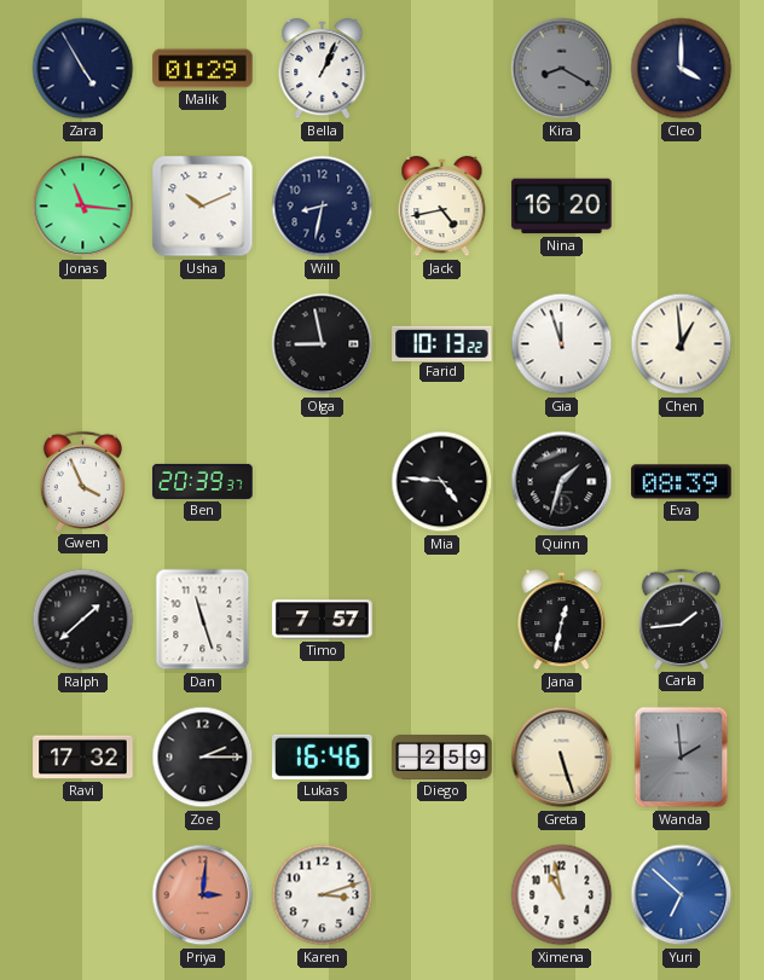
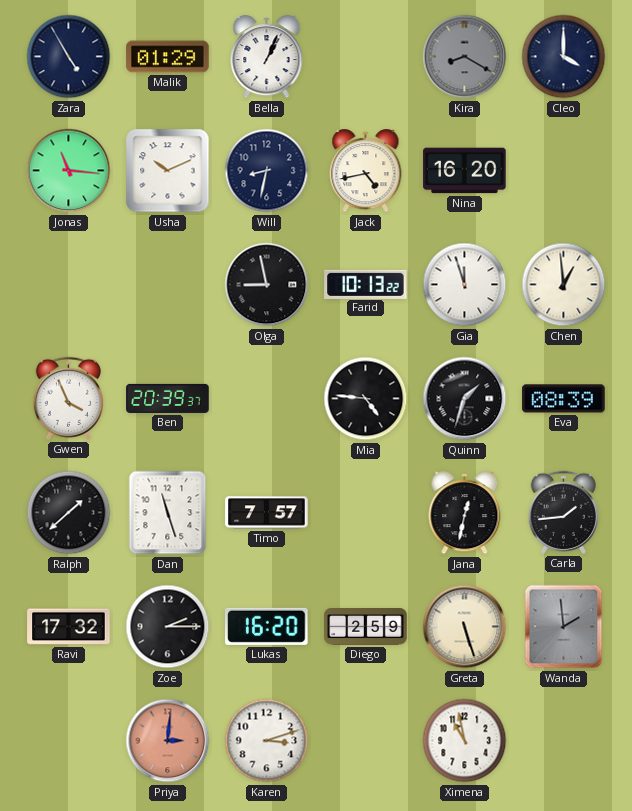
Lukas: 16:46 -> 16:20
Yuri: 6:52 -> none
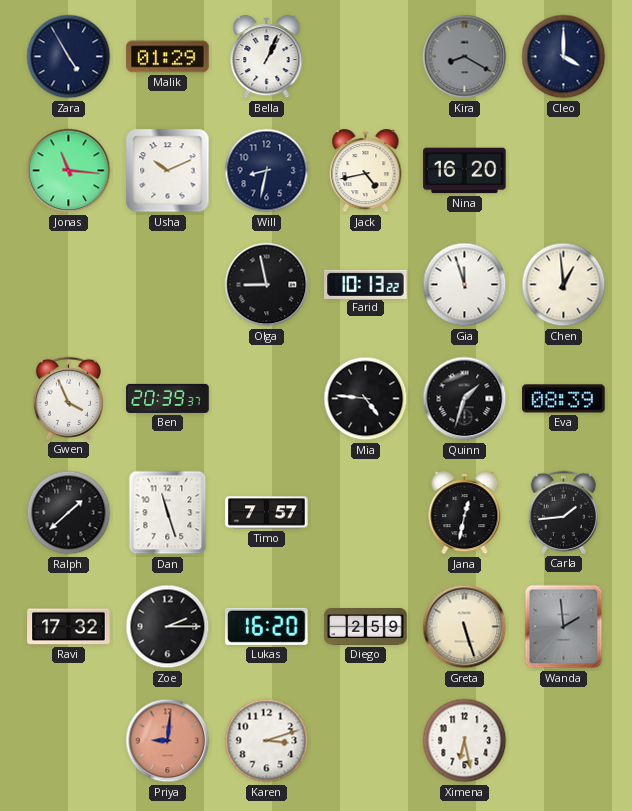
Priya: 3:01 -> 9:01
Ximena: 10:58 -> 6:28
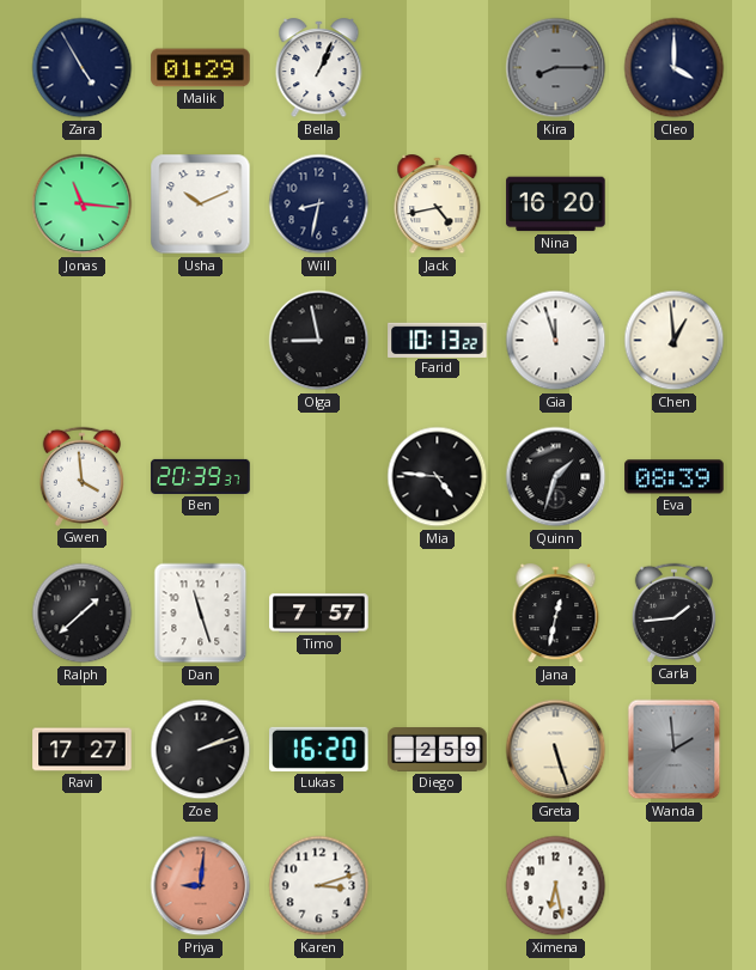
Kira: 8:20 -> 8:15
Gwen: 3:56 -> 3:59
Ravi: 17:32 -> 17:27
Zoe: 2:15 -> 2:12
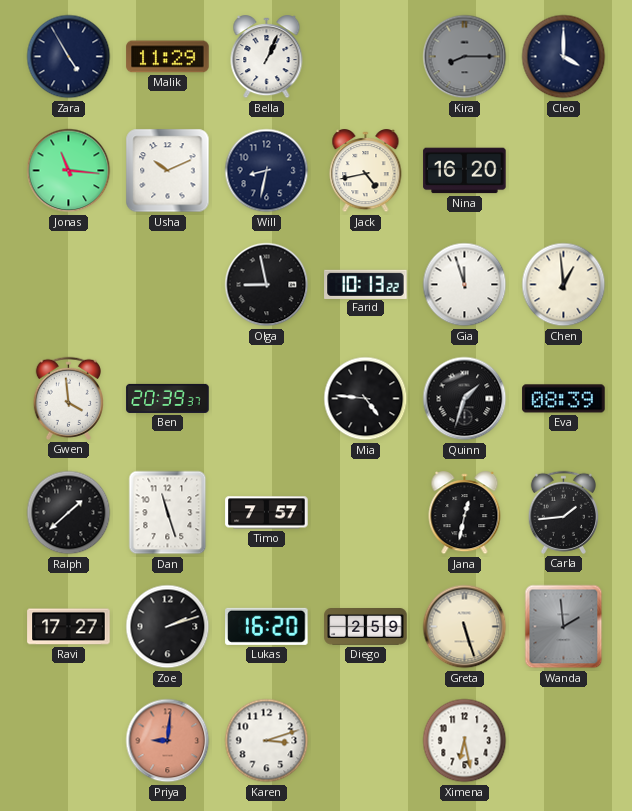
Malik: 01:29 -> 11:29
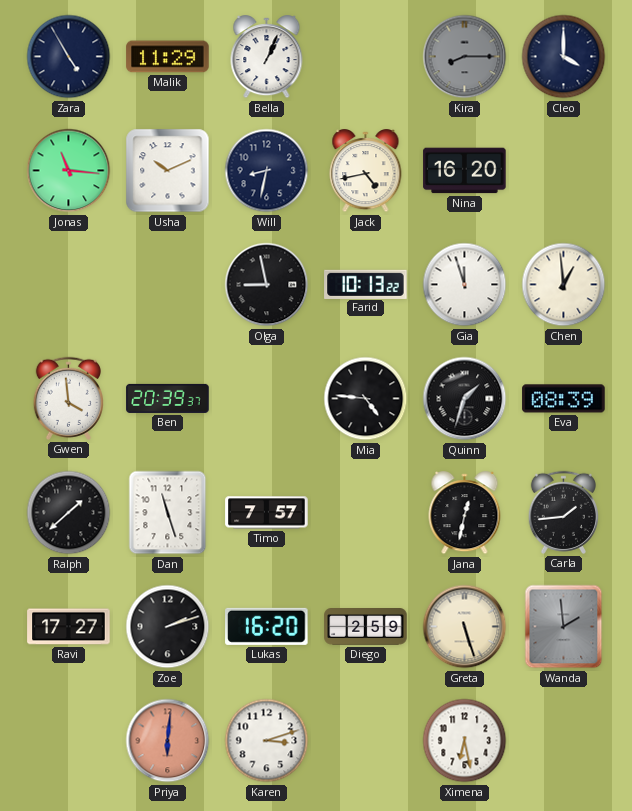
Priya: 9:01 -> 6:01
